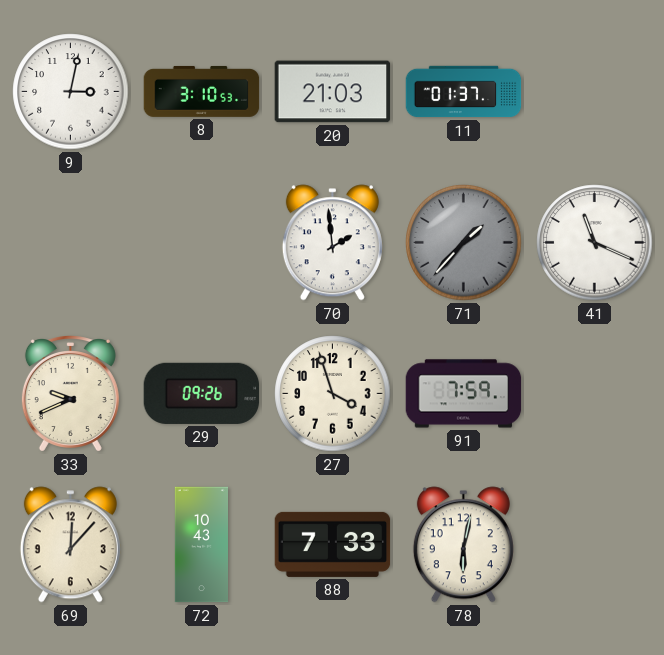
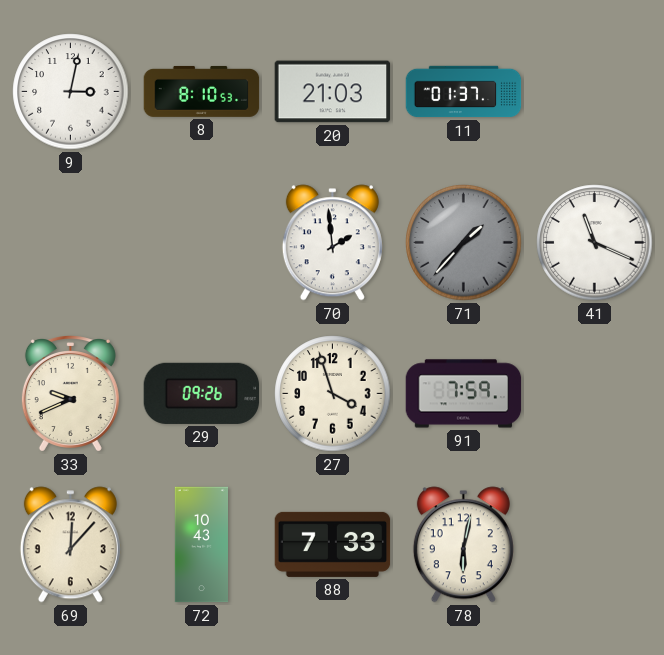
8: 3:10 -> 8:10
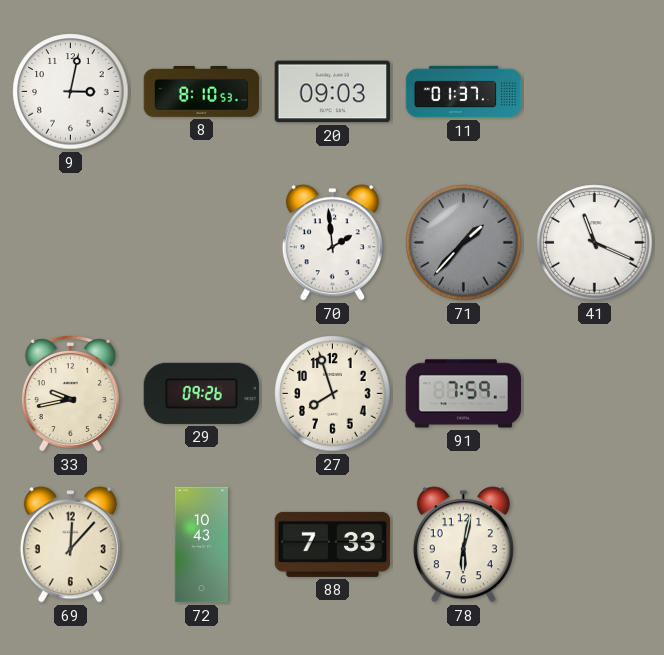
20: 21:03 -> 09:03
33: 9:41 -> 9:43
27: 3:57 -> 7:57
